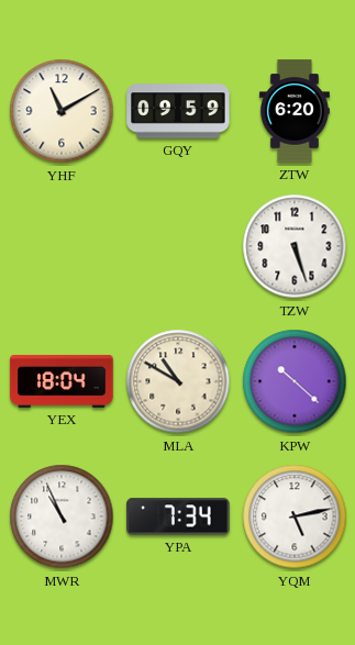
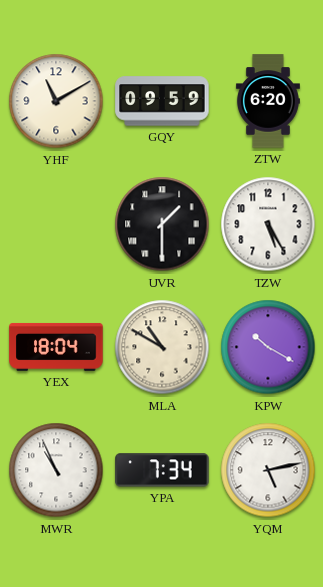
UVR: none -> 1:30
TZW: 5:27 -> 5:25
KPW: 10:22 -> 10:20
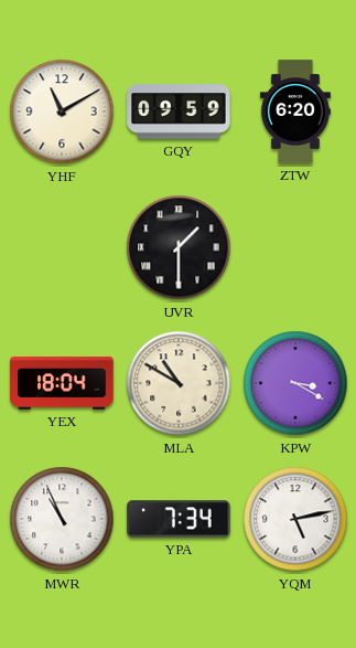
TZW: 5:25 -> none
KPW: 10:20 -> 3:20
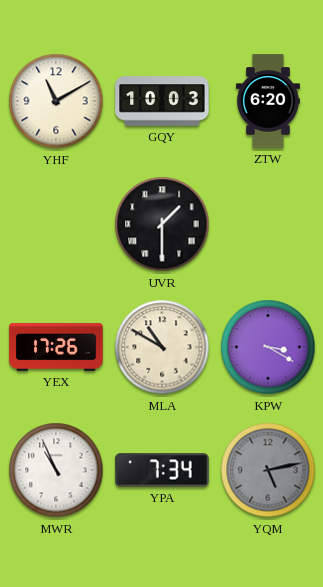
GQY: 09:59 -> 10:03
YEX: 18:04 -> 17:26
YQM dial: white -> grey
